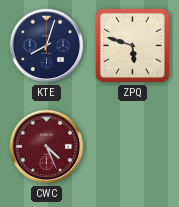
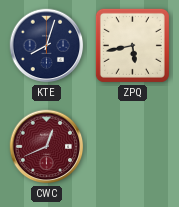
ZPQ: 5:48 -> 5:43
CWC: 4:26 -> 12:41
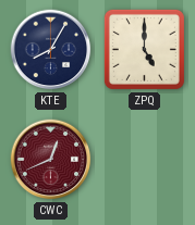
KTE: 8:03 -> 8:05
ZPQ: 5:43 -> 5:00
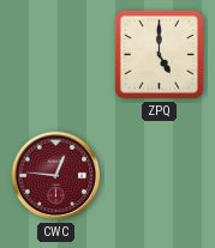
KTE: 8:05 -> none
CWC: 12:41 -> 12:46
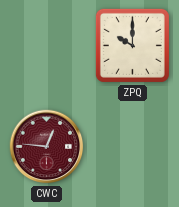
ZPQ: 5:00 -> 10:00
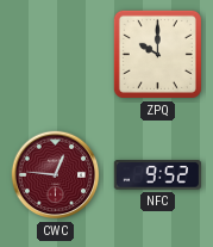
NFC: none -> 9:52
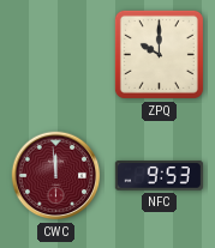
CWC: 12:46 -> 11:59
NFC: 9:52 -> 9:53
